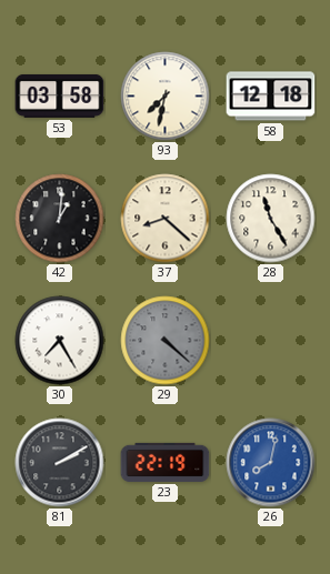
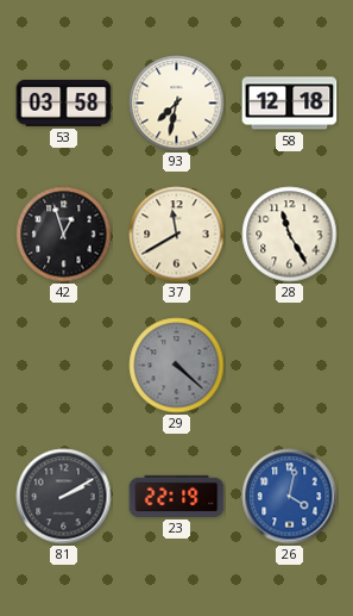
42: 1:01 -> 12:57
37: 8:22 -> 11:40
30: 7:25 -> none
26: 8:02 -> 4:02
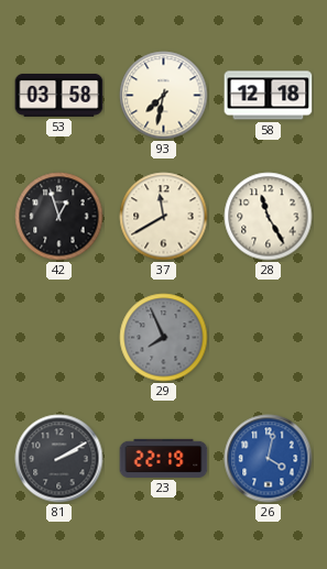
29: 4:22 -> 7:56
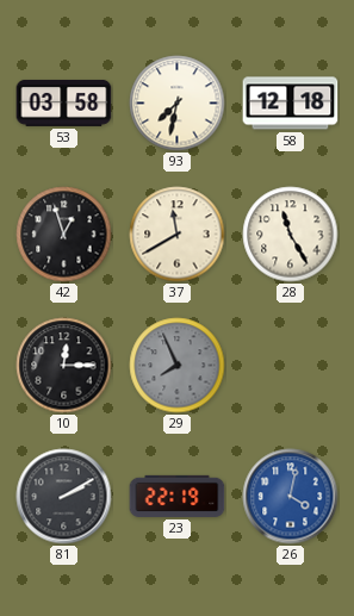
10: none -> 12:15
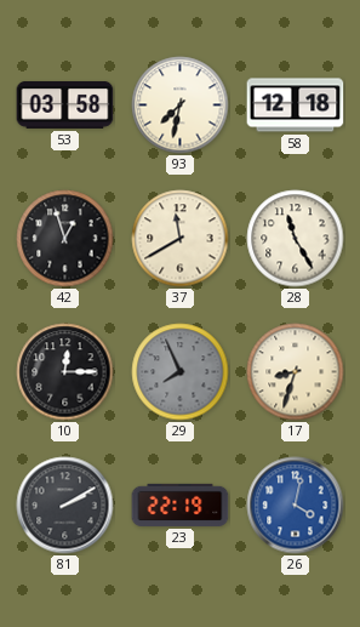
17: none -> 8:33
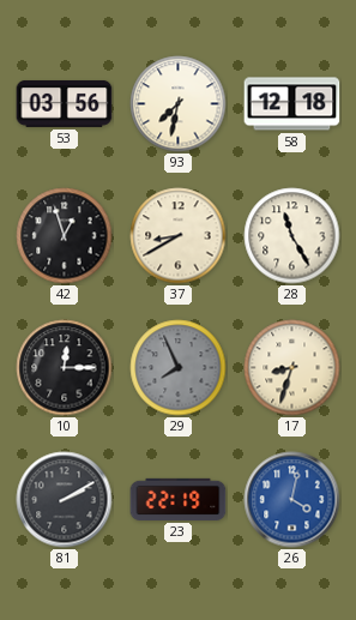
53: 03:58 -> 03:56
37: 11:40 -> 8:40
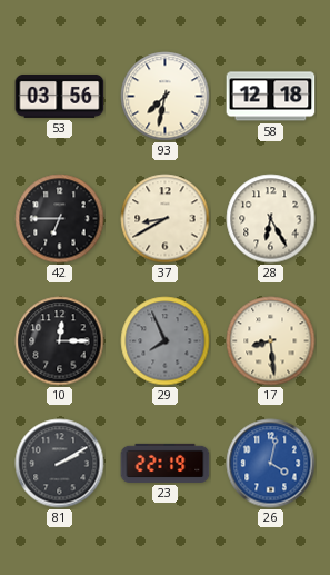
42: 12:57 -> 6:45
28: 11:25 -> 6:25
17: 8:33 -> 8:29
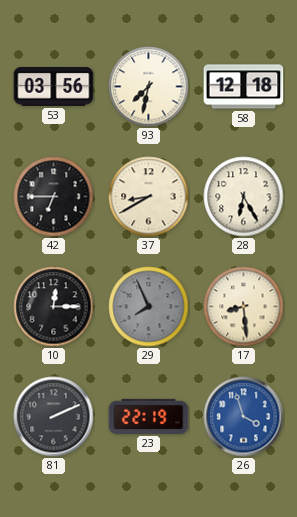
81: 2:10 -> 2:11
26: 4:02 -> 3:57
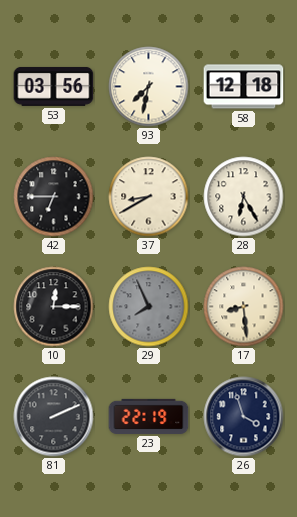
26 dial: blue -> navy
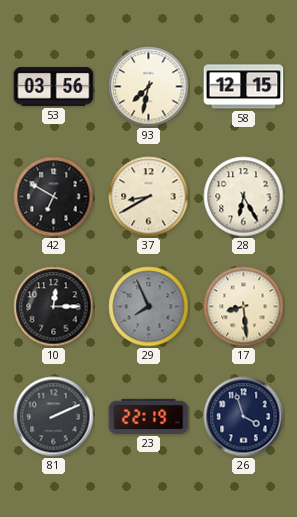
58: 12:18 -> 12:15
42: 6:45 -> 6:50
